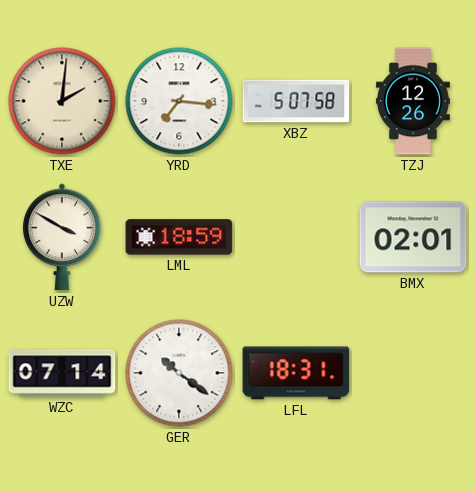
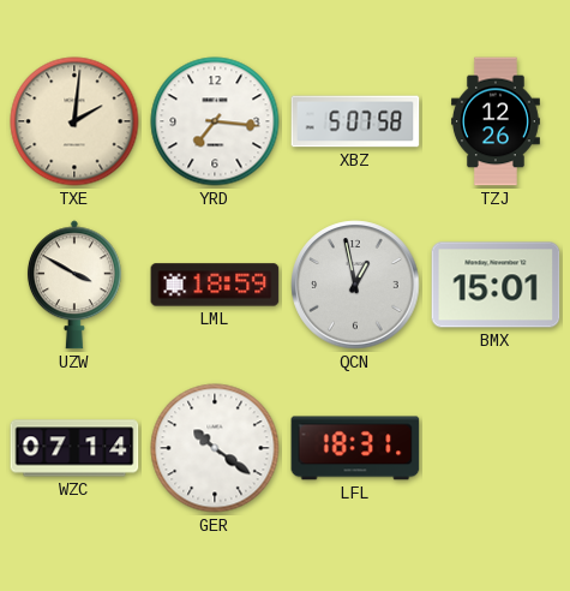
QCN: none -> 12:58
BMX: 02:01 -> 15:01
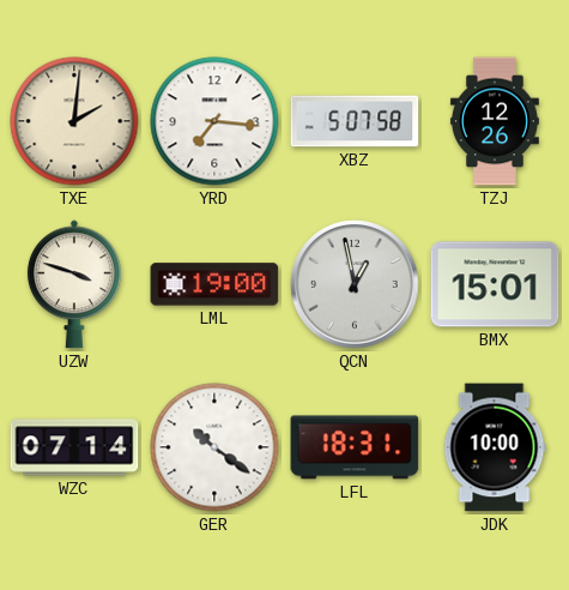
UZW: 3:50 -> 3:48
LML: 18:59 -> 19:00
JDK: none -> 10:00
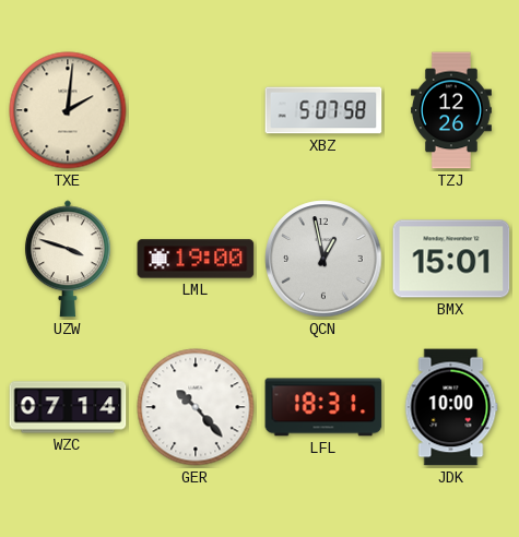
YRD: 7:16 -> none
GER: 10:21 -> 10:23
